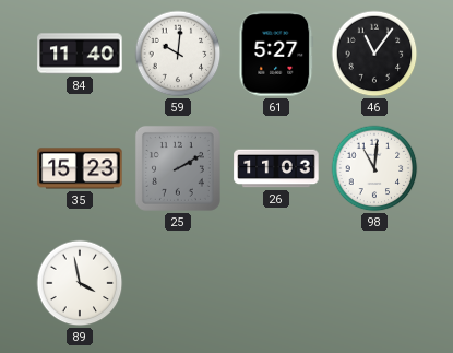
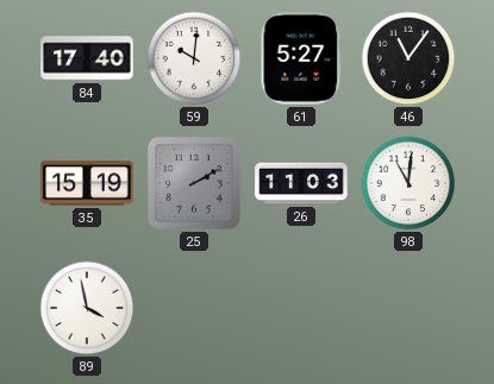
84: 11:40 -> 17:40
35: 15:23 -> 15:19
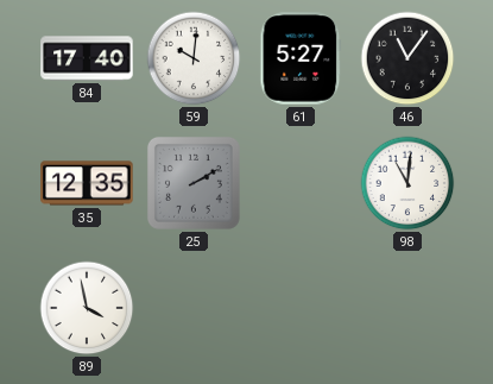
35: 15:19 -> 12:35
26: 11:03 -> none
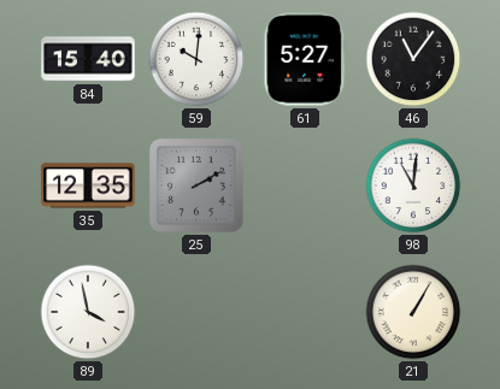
84: 17:40 -> 15:40
21: none -> 1:05
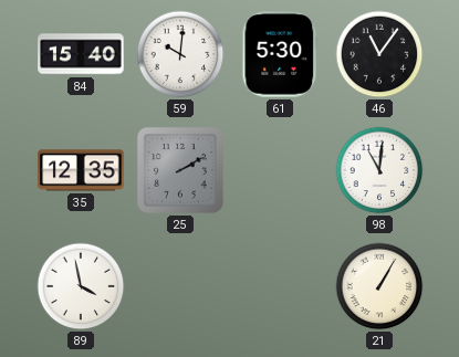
61: 5:27 -> 5:30
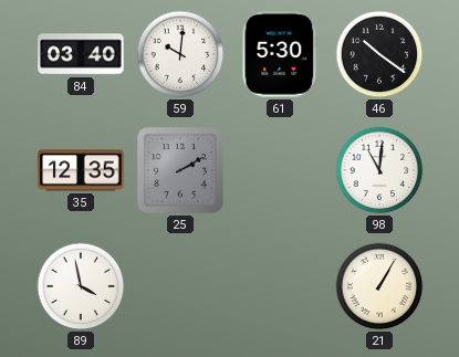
84: 15:40 -> 03:40
46: 11:06 -> 10:21
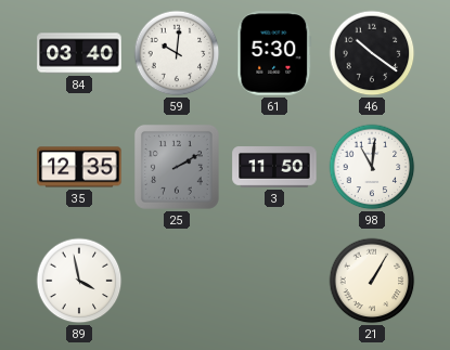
3: none -> 11:50
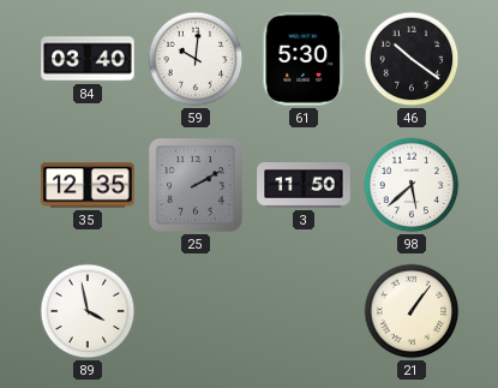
98: 11:01 -> 5:38
21: 1:05 -> 1:06
